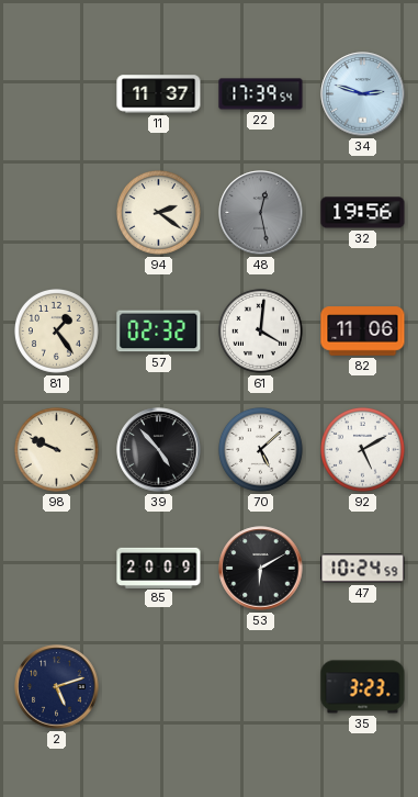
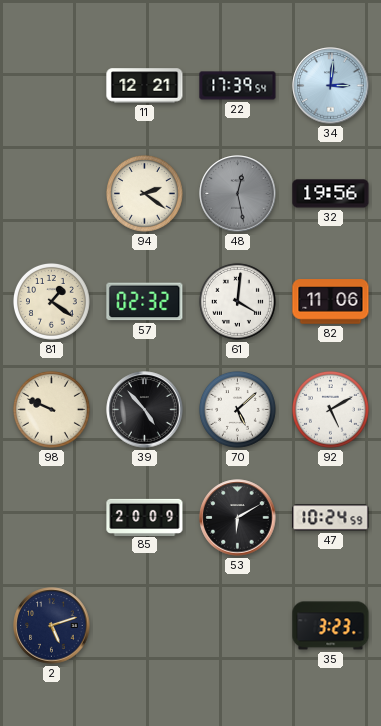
11: 11:37 -> 12:21
34: 2:48 -> 3:01
81: 1:24 -> 1:21
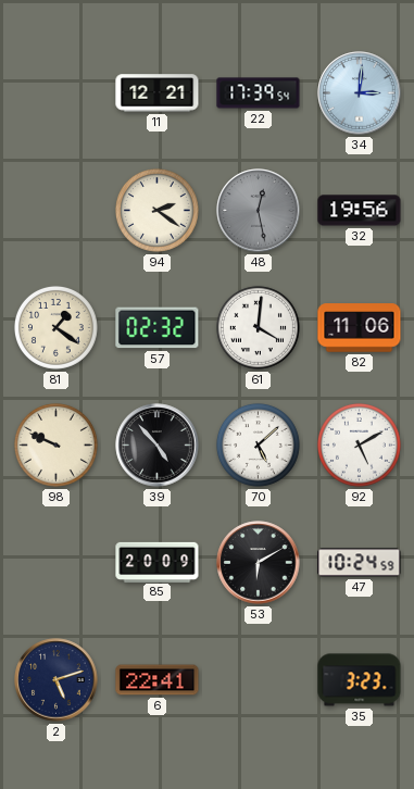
6: none -> 22:41
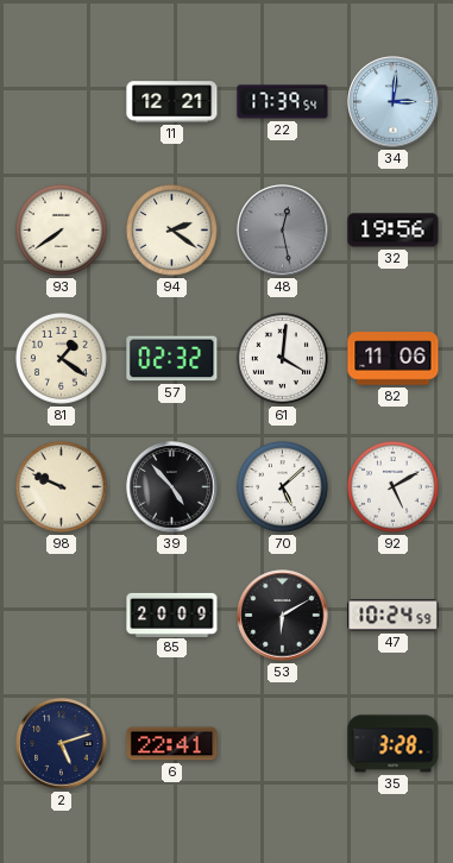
93: none -> 7:39
35: 3:23 -> 3:28
